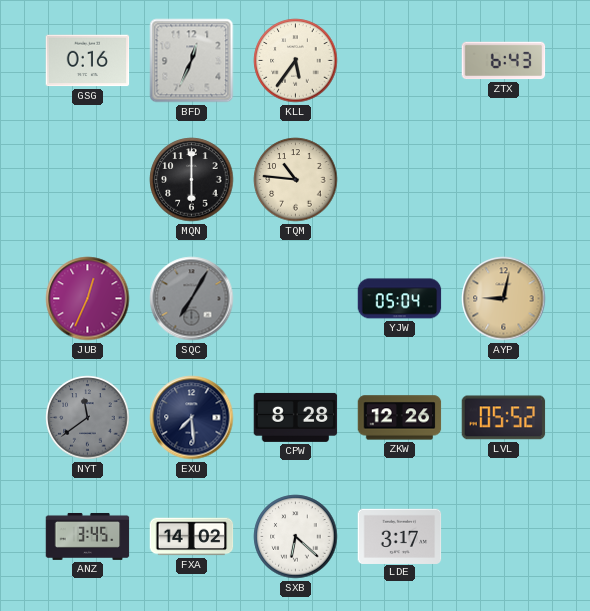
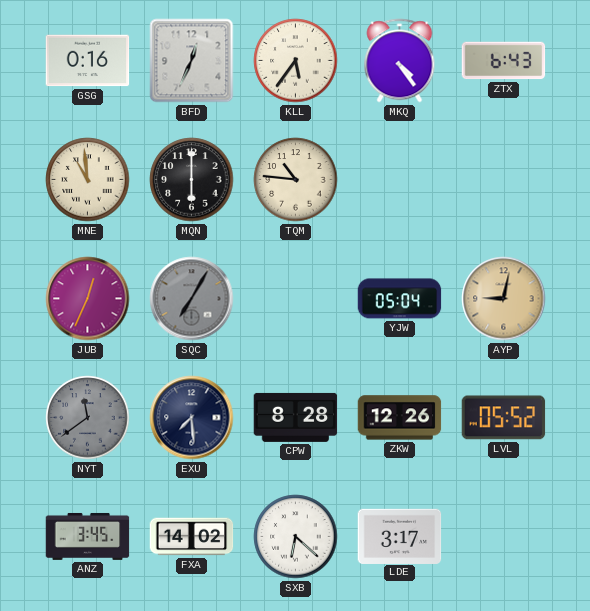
MKQ: none -> 4:24
MNE: none -> 10:59
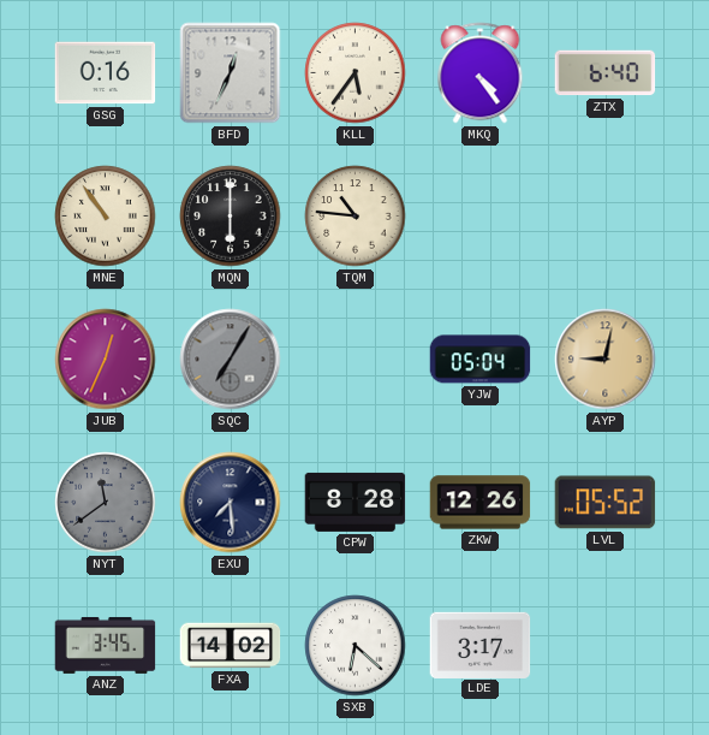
ZTX: 6:43 -> 6:40
MNE: 10:59 -> 10:54
